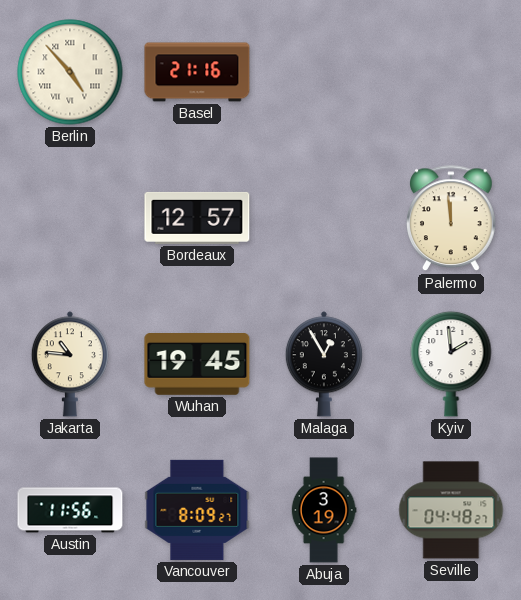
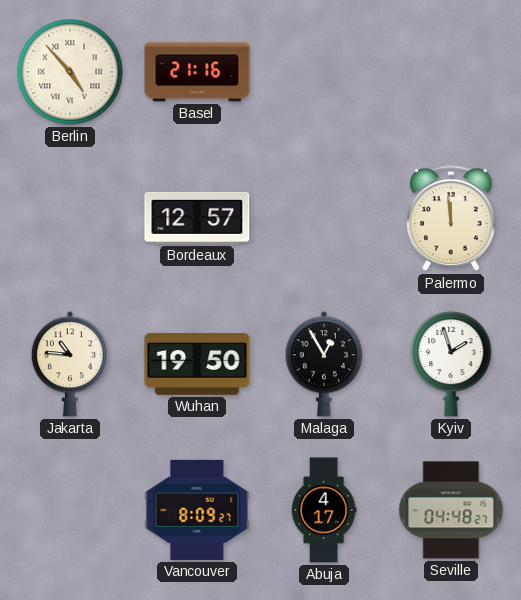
Wuhan: 19:45 -> 19:50
Kyiv: 1:59 -> 1:57
Austin: 11:56 -> none
Abuja: 3:19 -> 4:17
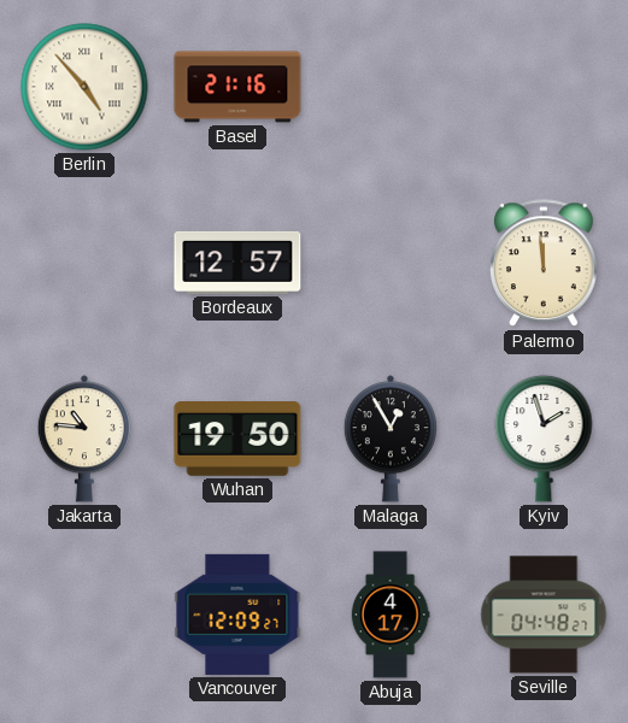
Vancouver: 8:09 -> 12:09
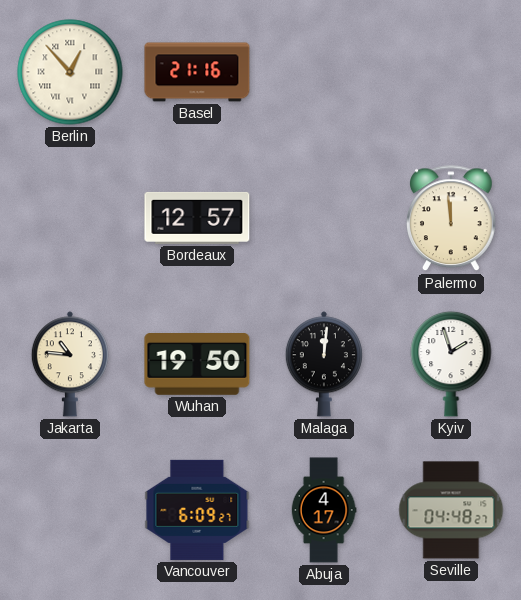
Berlin: 4:53 -> 12:53
Malaga: 12:55 -> 12:01
Vancouver: 12:09 -> 6:09
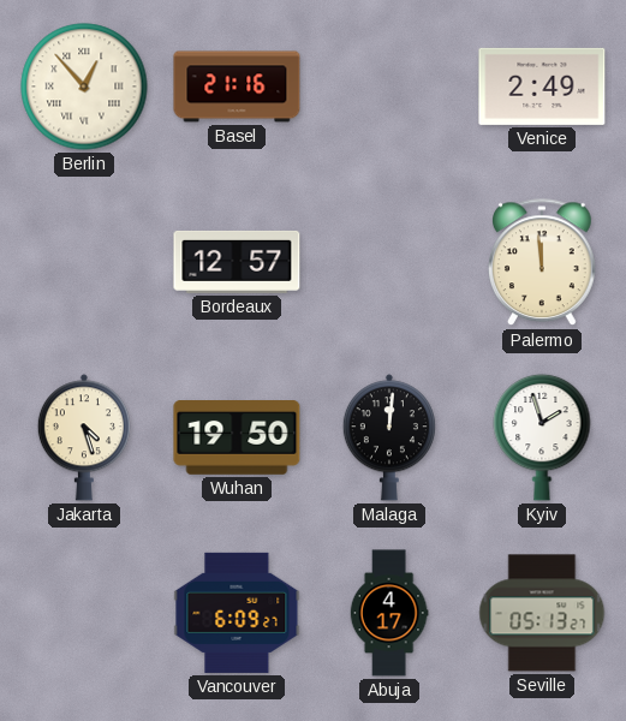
Venice: none -> 2:49
Jakarta: 10:46 -> 4:27
Seville: 04:48 -> 05:13
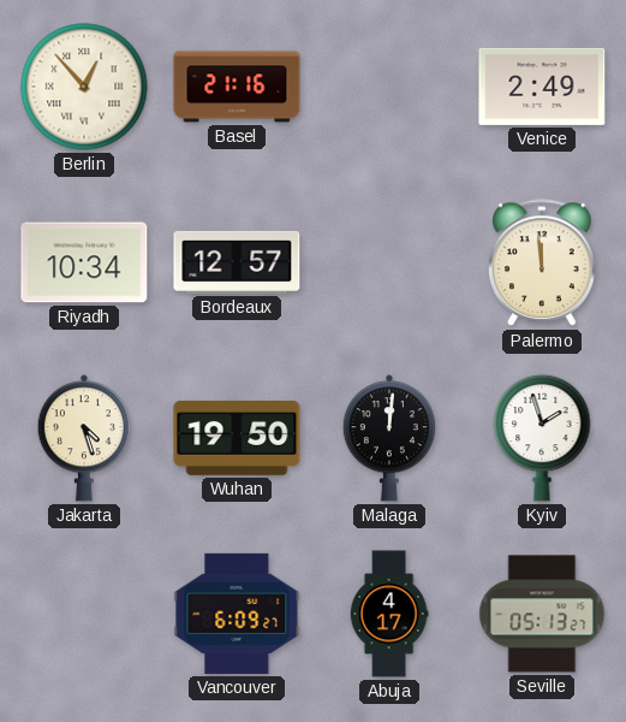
Riyadh: none -> 10:34
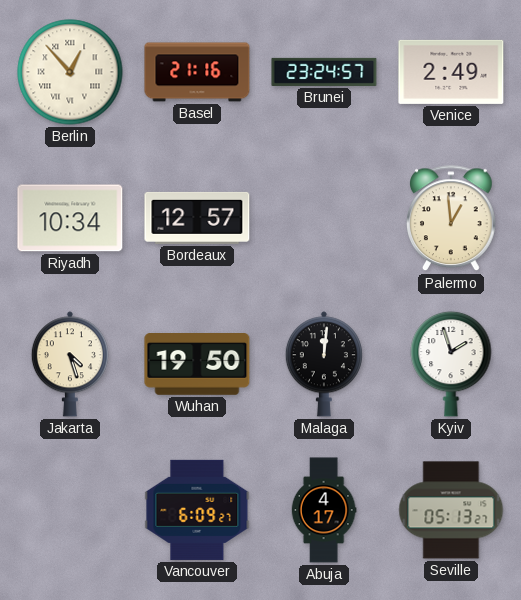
Brunei: none -> 23:24
Palermo: 11:59 -> 12:59
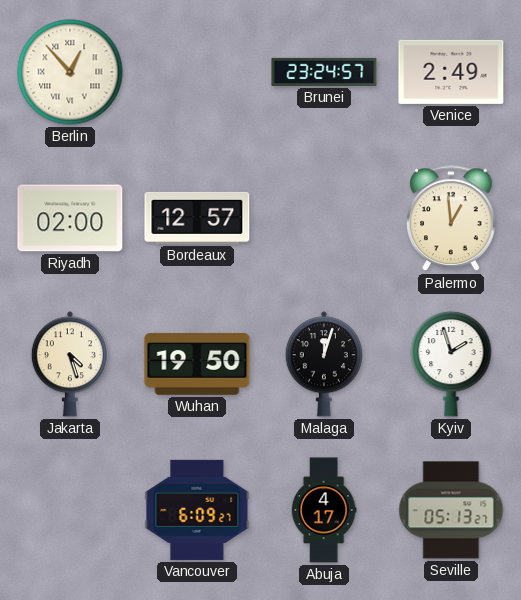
Basel: 21:16 -> none
Riyadh: 10:34 -> 02:00
Malaga: 12:01 -> 12:03
